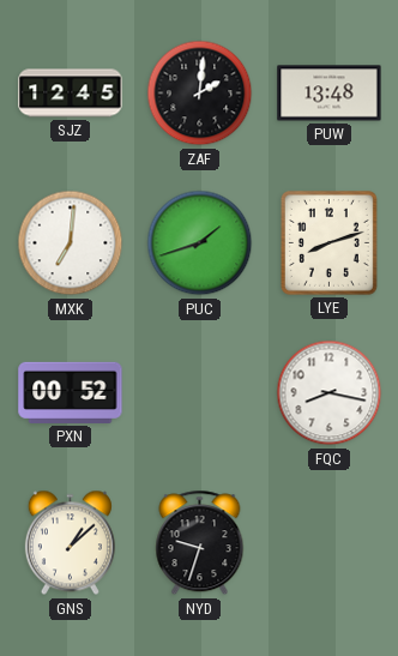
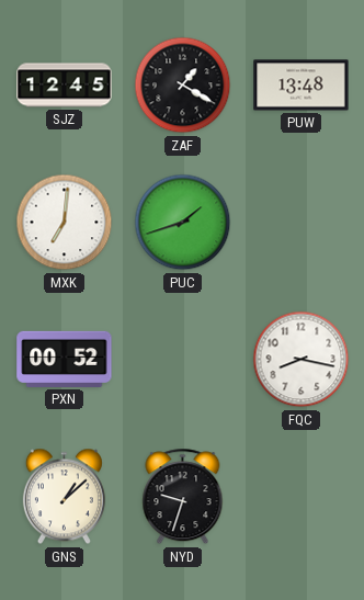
ZAF: 2:01 -> 1:20
LYE: 8:12 -> none
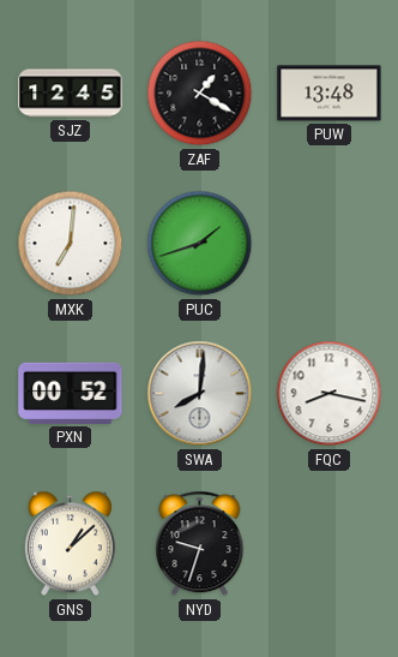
SWA: none -> 8:01
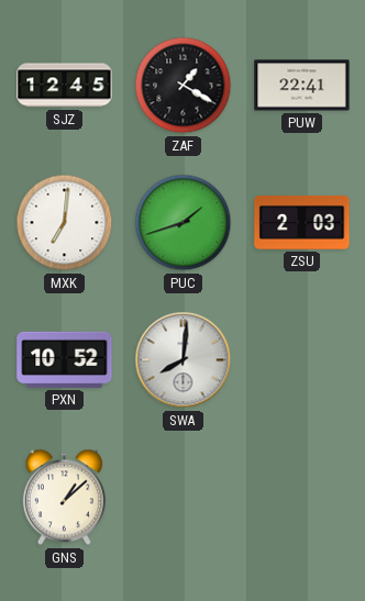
PUW: 13:48 -> 22:41
ZSU: none -> 2:03
PXN: 00:52 -> 10:52
FQC: 8:17 -> none
NYD: 9:33 -> none
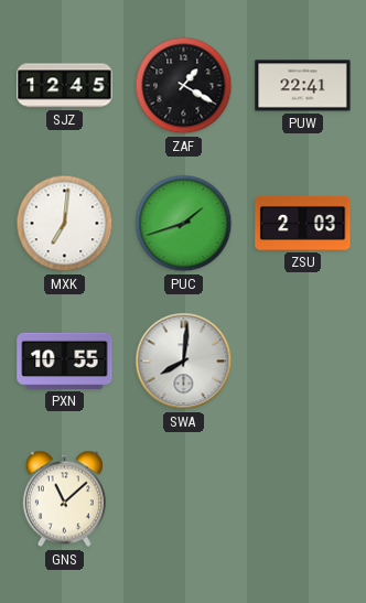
PXN: 10:52 -> 10:55
GNS: 1:08 -> 11:08
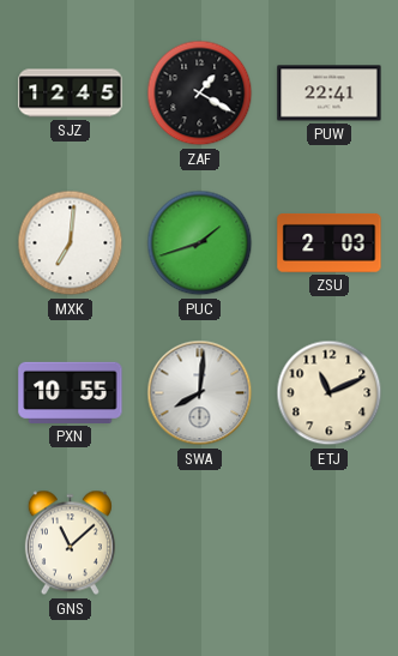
ETJ: none -> 11:11
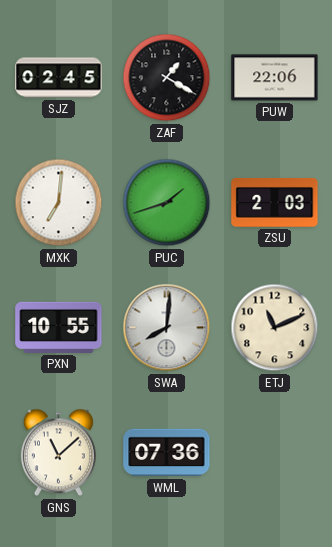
SJZ: 12:45 -> 02:45
PUW: 22:41 -> 22:06
WML: none -> 07:36
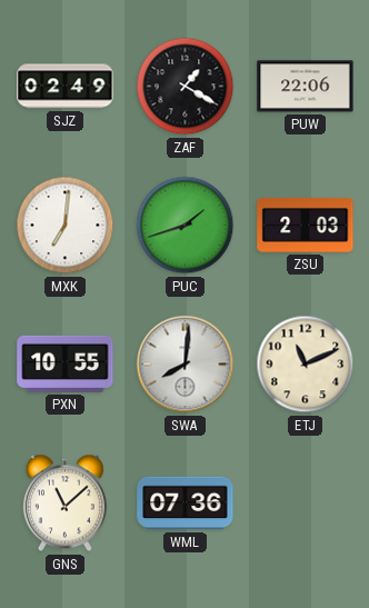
SJZ: 02:45 -> 02:49
